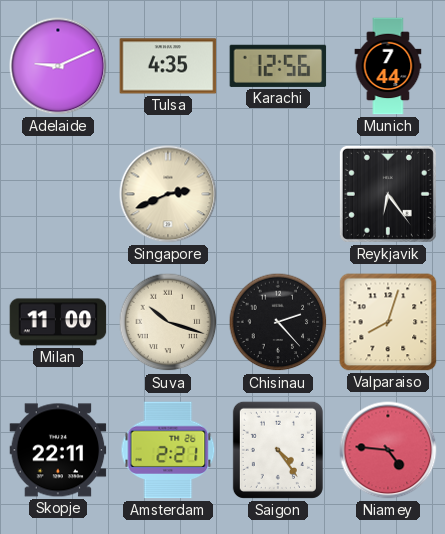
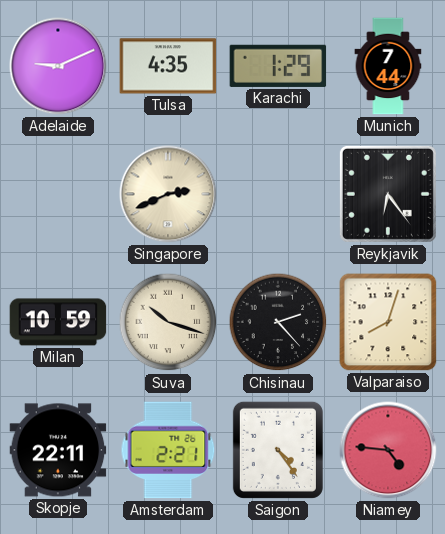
Karachi: 12:56 -> 1:29
Milan: 11:00 -> 10:59
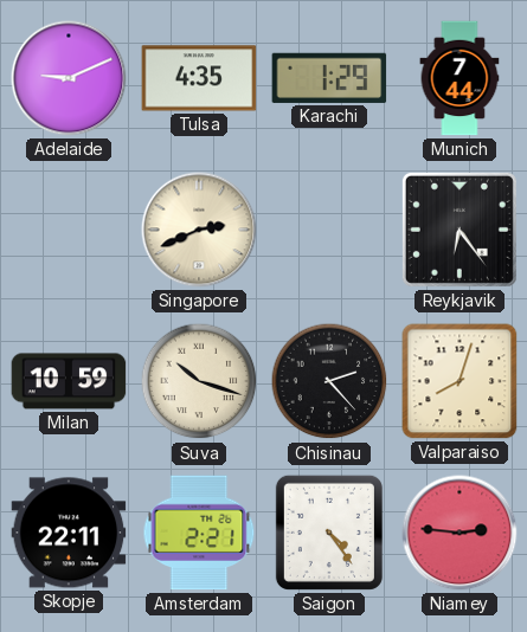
Niamey: 4:46 -> 2:46
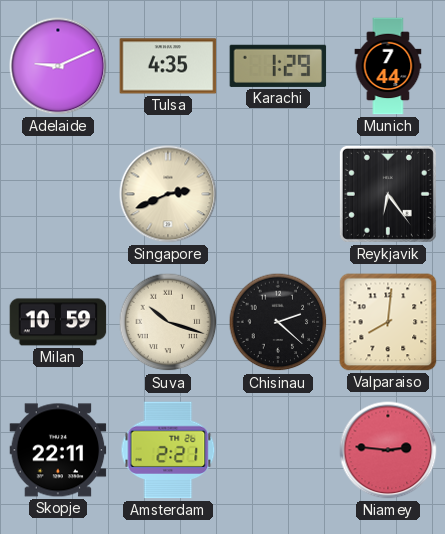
Chisinau: 2:23 -> 2:22
Valparaiso: 8:03 -> 8:01
Saigon: 4:24 -> none
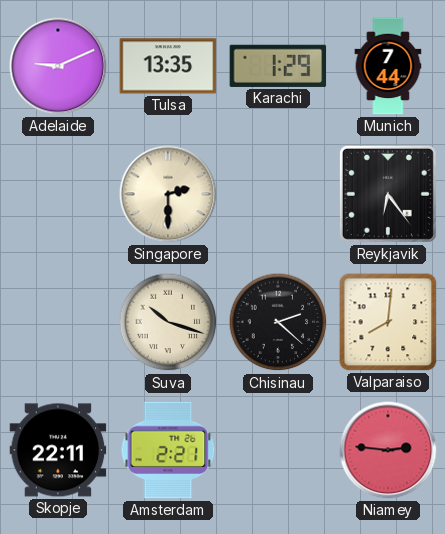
Tulsa: 4:35 -> 13:35
Singapore: 2:41 -> 2:30
Milan: 10:59 -> none
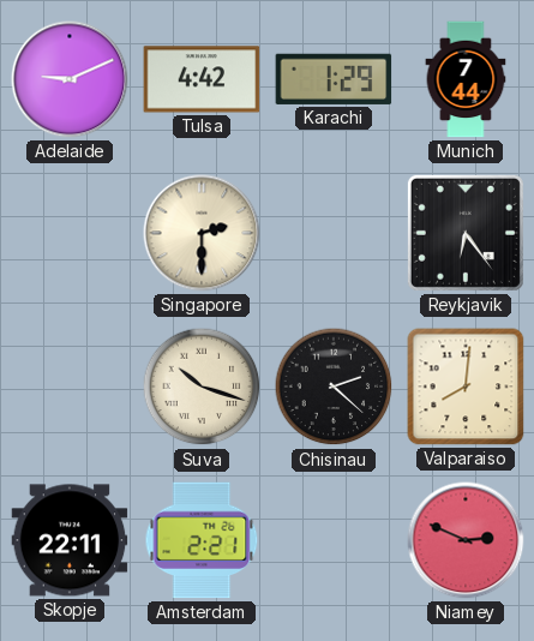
Tulsa: 13:35 -> 4:42
Niamey: 2:46 -> 2:49
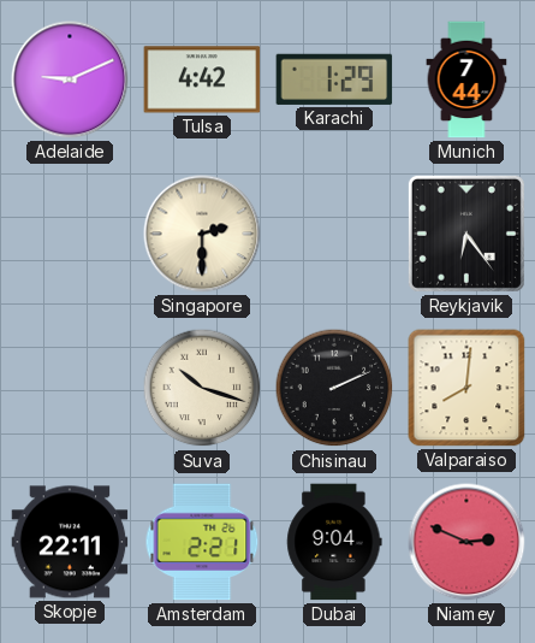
Chisinau: 2:22 -> 2:11
Dubai: none -> 9:04
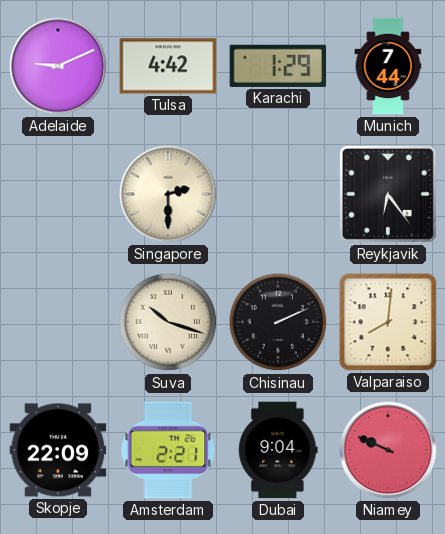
Skopje: 22:11 -> 22:09
Niamey: 2:49 -> 9:49
